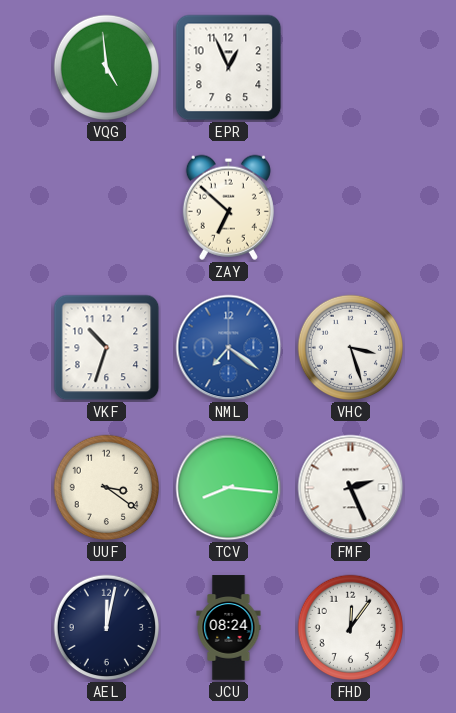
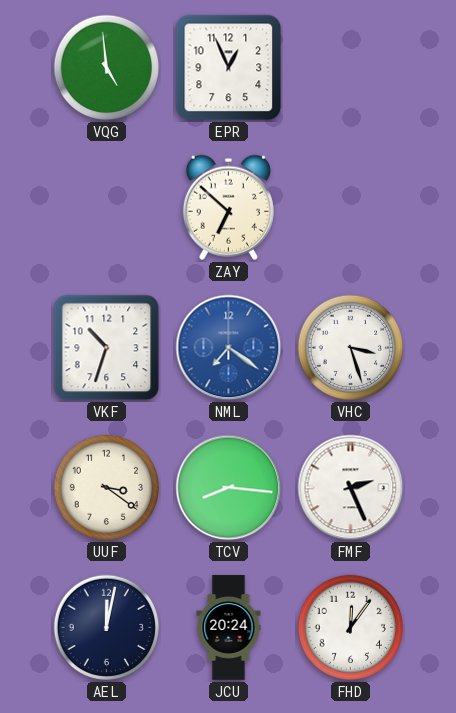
JCU: 08:24 -> 20:24
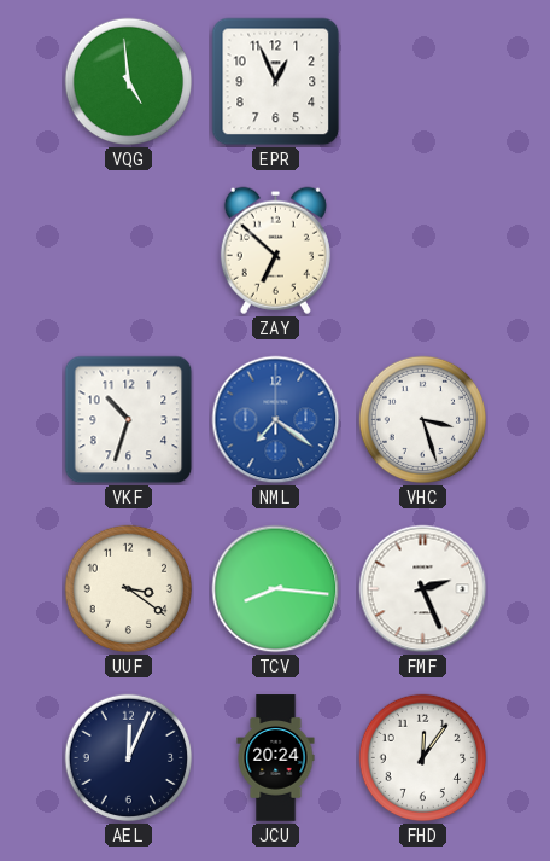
AEL: 12:02 -> 12:04
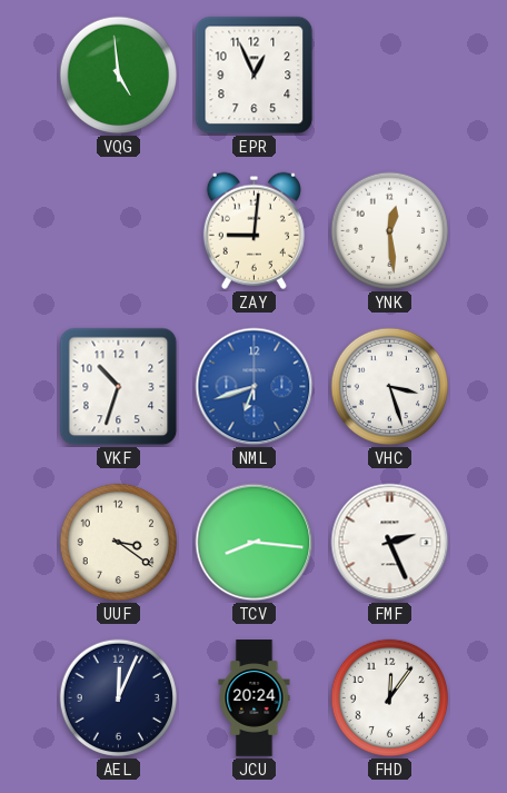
ZAY: 6:52 -> 9:01
YNK: none -> 12:29
NML: 7:21 -> 6:42
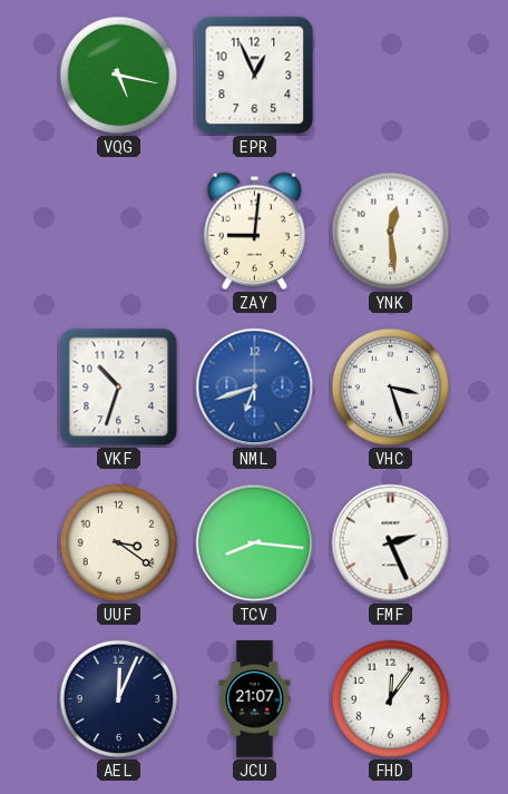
VQG: 4:59 -> 5:17
JCU: 20:24 -> 21:07
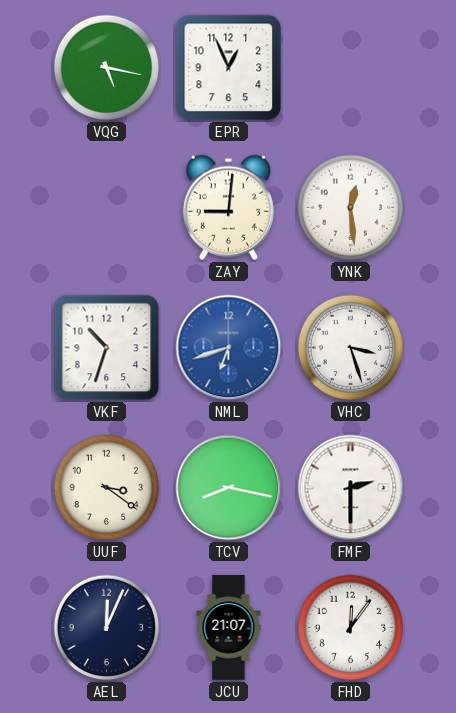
TCV: 8:16 -> 8:17
FMF: 2:26 -> 2:30
